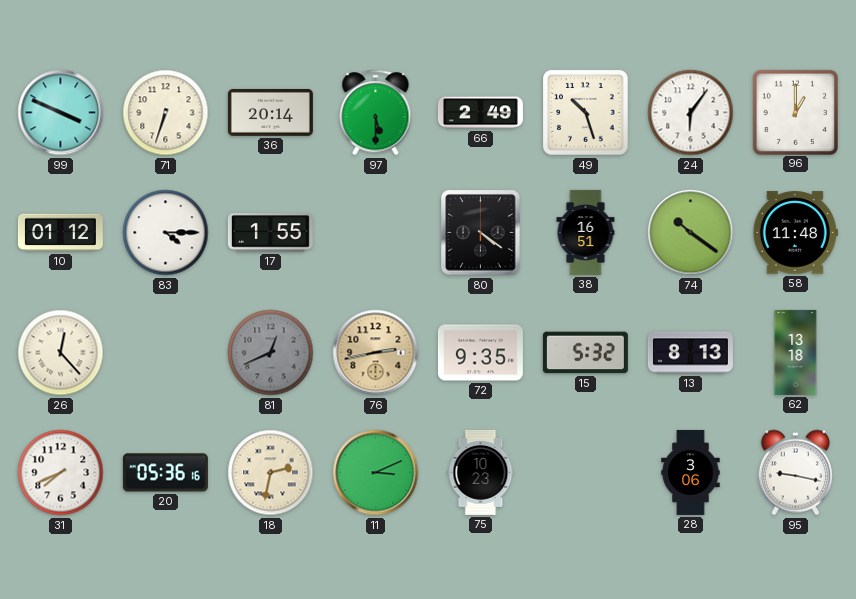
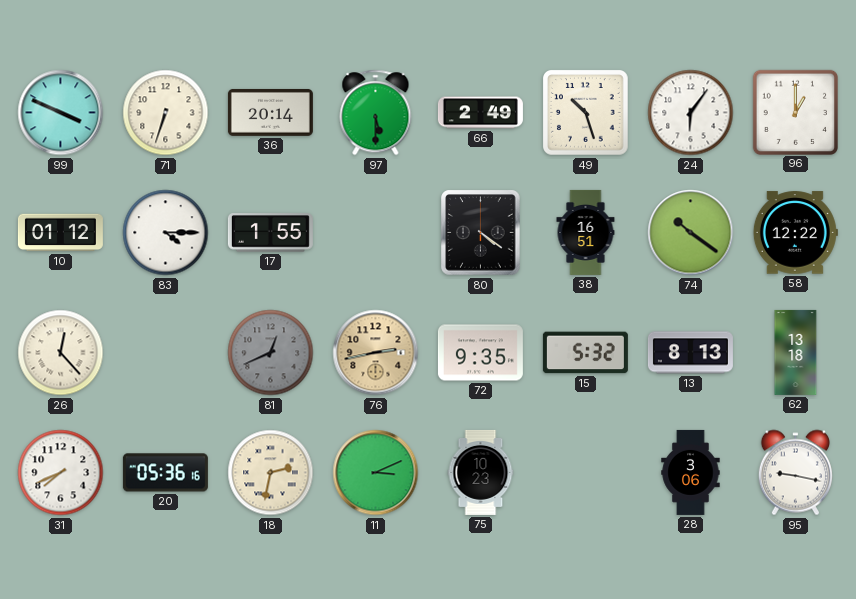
58: 11:48 -> 12:22
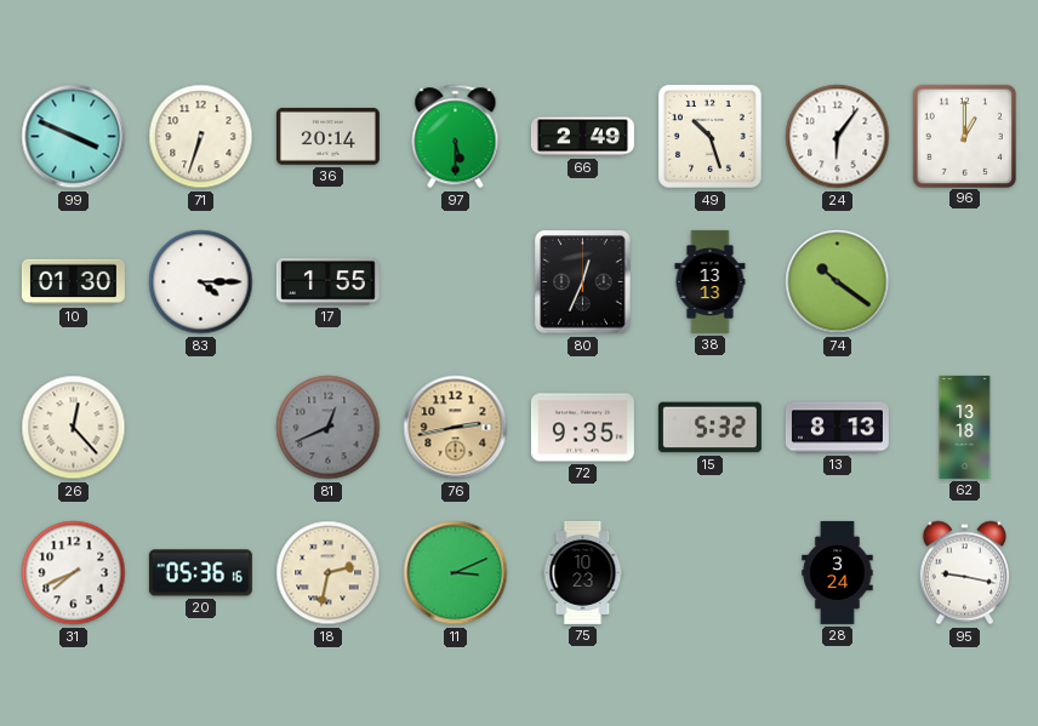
10: 01:12 -> 01:30
80: 4:21 -> 12:34
38: 16:51 -> 13:13
58: 12:22 -> none
28: 3:06 -> 3:24
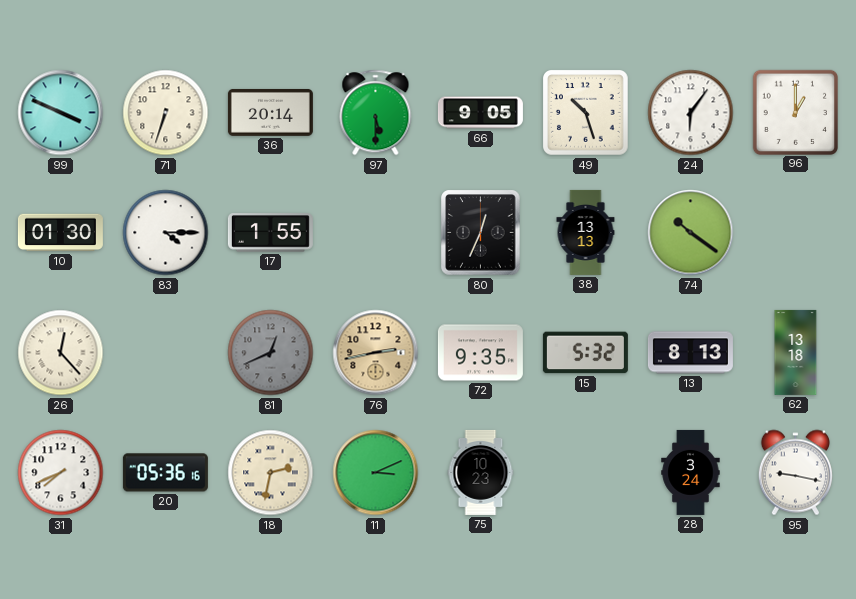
66: 2:49 -> 9:05
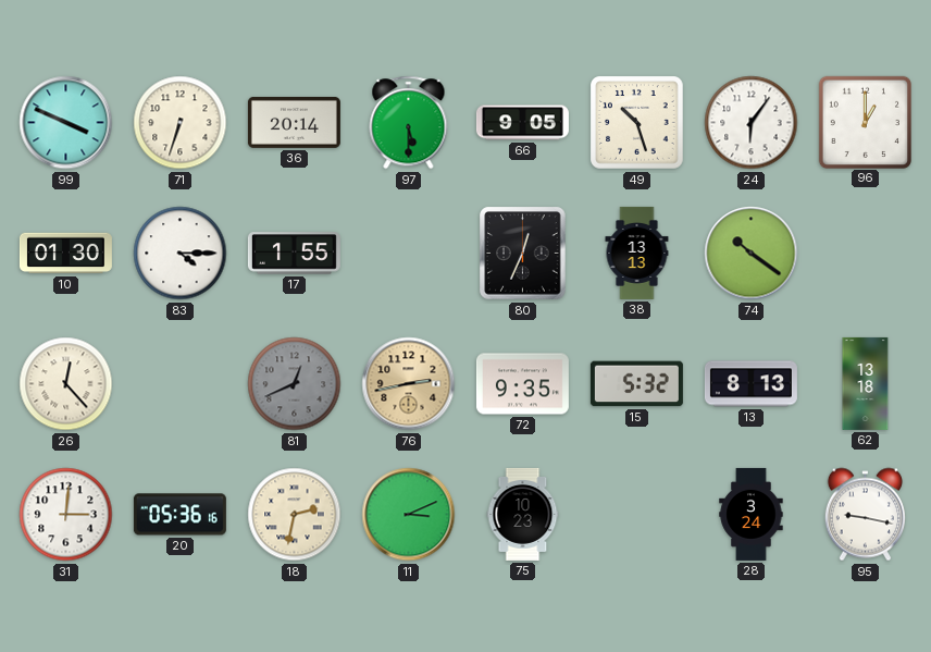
31: 7:41 -> 3:01
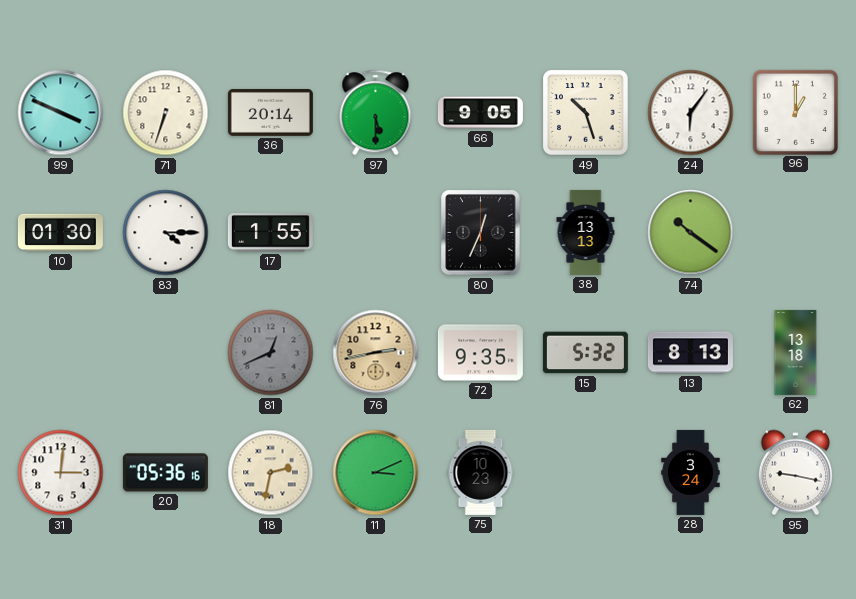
26: 12:23 -> none
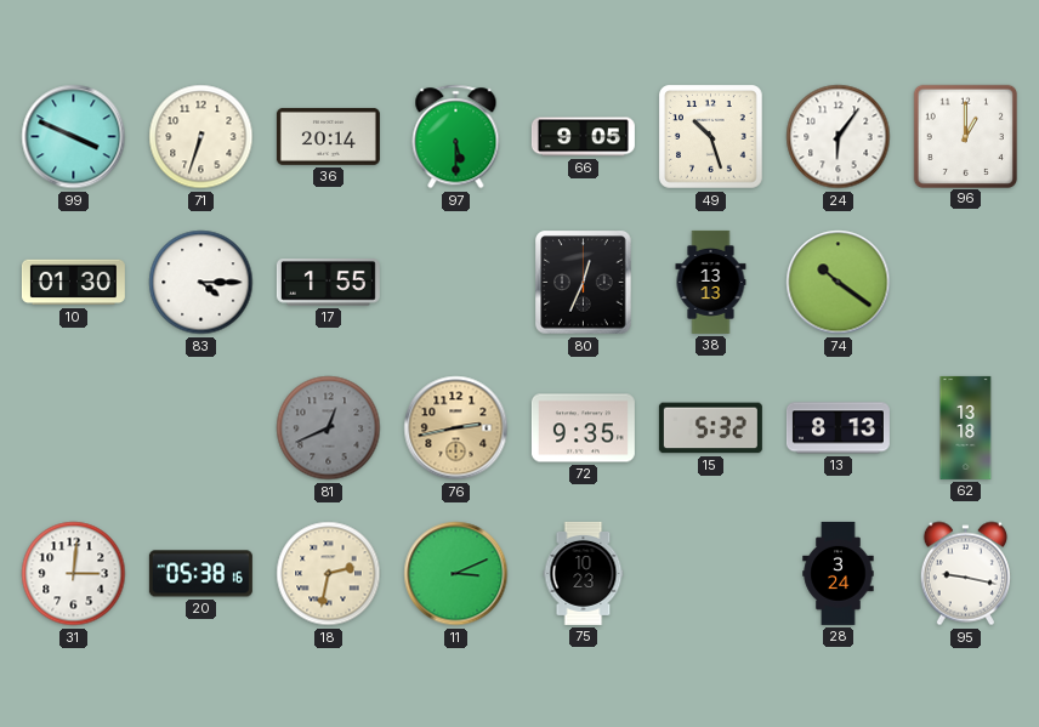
20: 05:36 -> 05:38
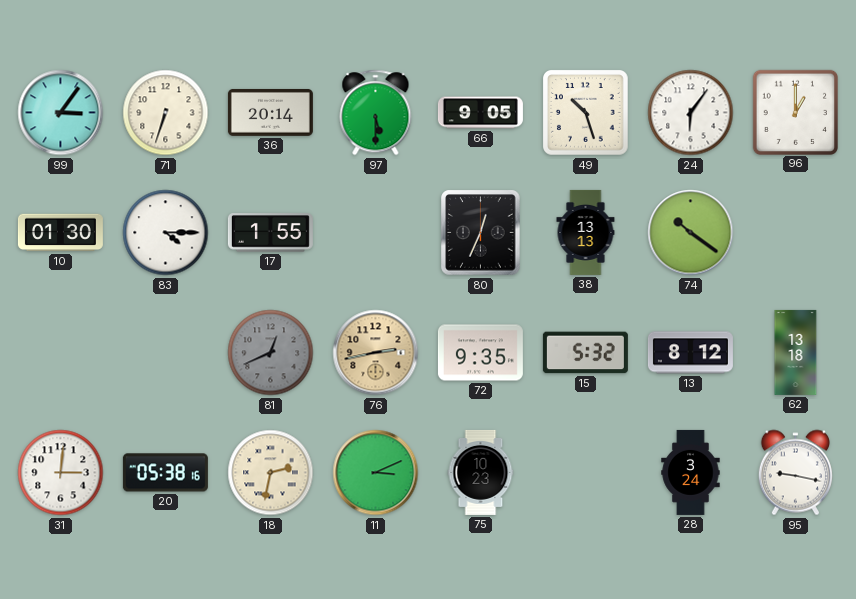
99: 3:49 -> 3:06
13: 8:13 -> 8:12
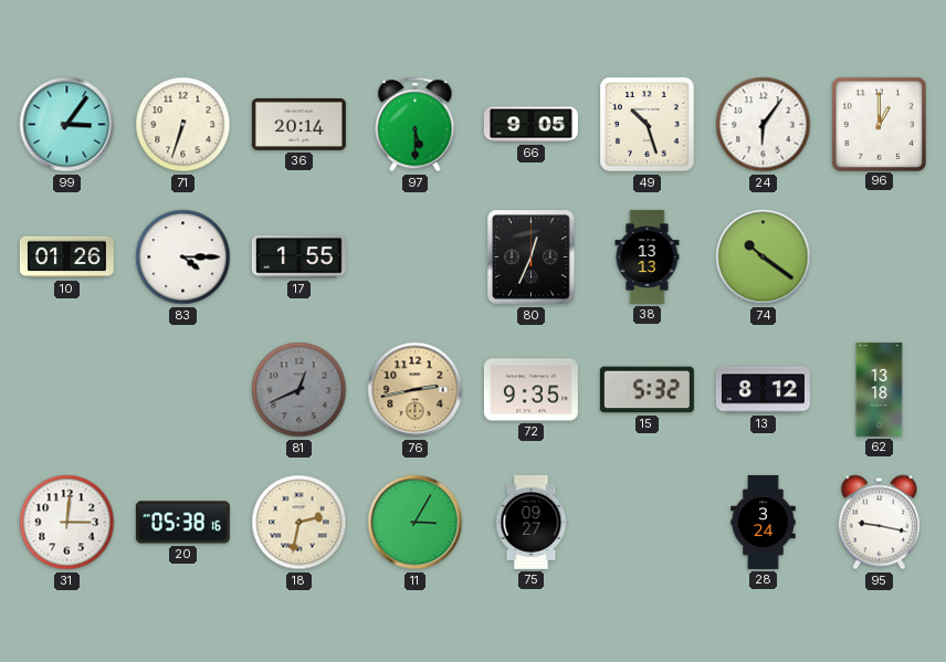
10: 01:30 -> 01:26
11: 3:11 -> 3:05
75: 10:23 -> 09:27
